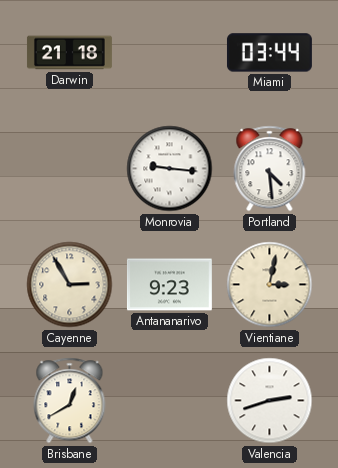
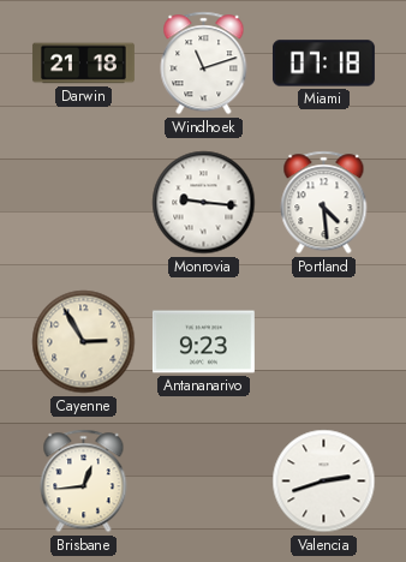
Windhoek: none -> 11:12
Miami: 03:44 -> 07:18
Vientiane: 3:02 -> none
Brisbane: 12:40 -> 12:44
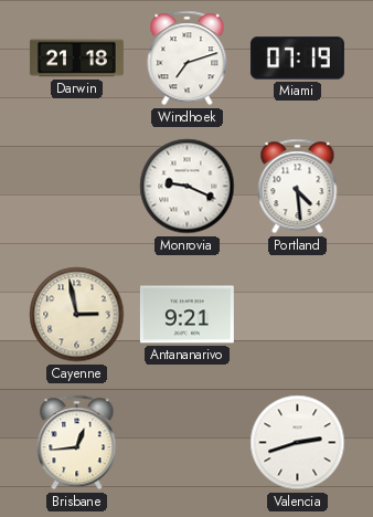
Windhoek: 11:12 -> 7:12
Miami: 07:18 -> 07:19
Monrovia: 9:16 -> 9:19
Cayenne: 2:55 -> 2:58
Antananarivo: 9:23 -> 9:21
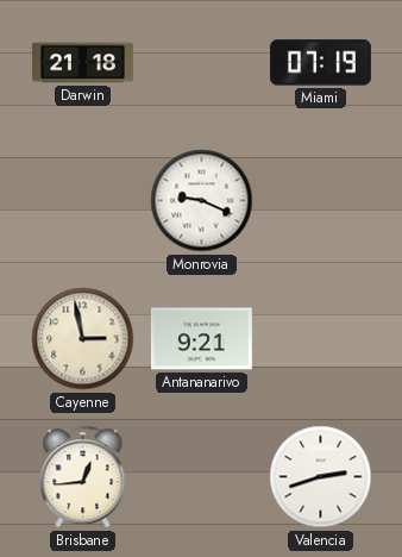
Windhoek: 7:12 -> none
Portland: 4:29 -> none
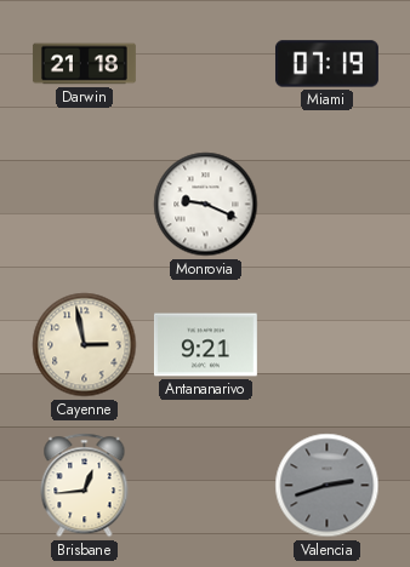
Valencia dial: white -> grey
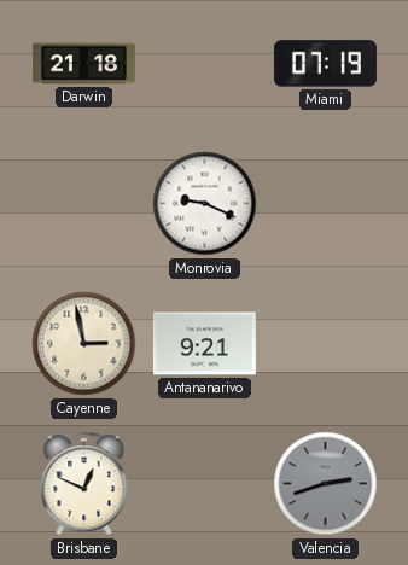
Brisbane: 12:44 -> 12:49
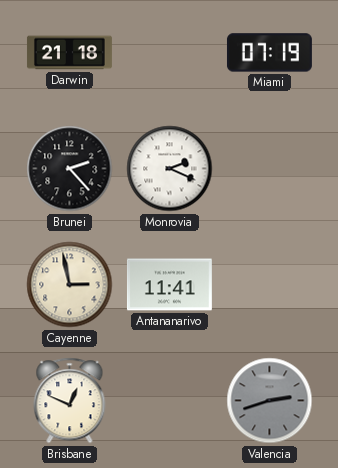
Brunei: none -> 2:23
Monrovia: 9:19 -> 2:19
Antananarivo: 9:21 -> 11:41
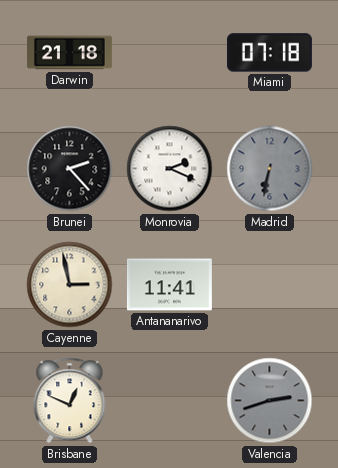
Miami: 07:19 -> 07:18
Madrid: none -> 6:32
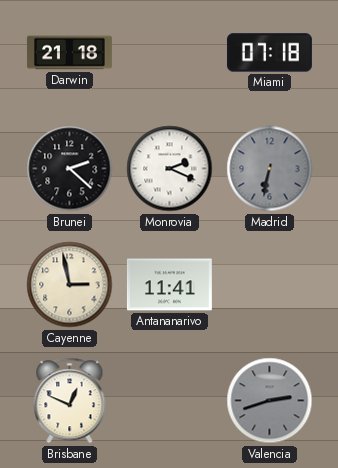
Brunei: 2:23 -> 2:22
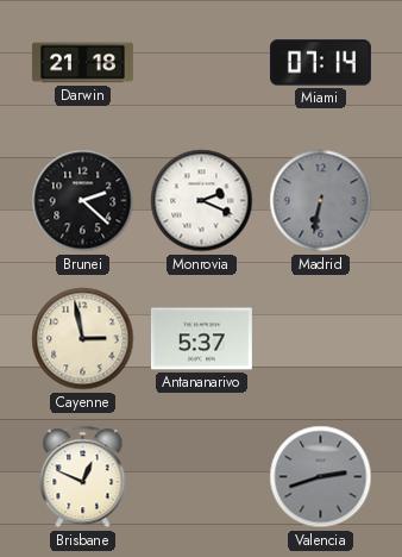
Miami: 07:18 -> 07:14
Antananarivo: 11:41 -> 5:37
